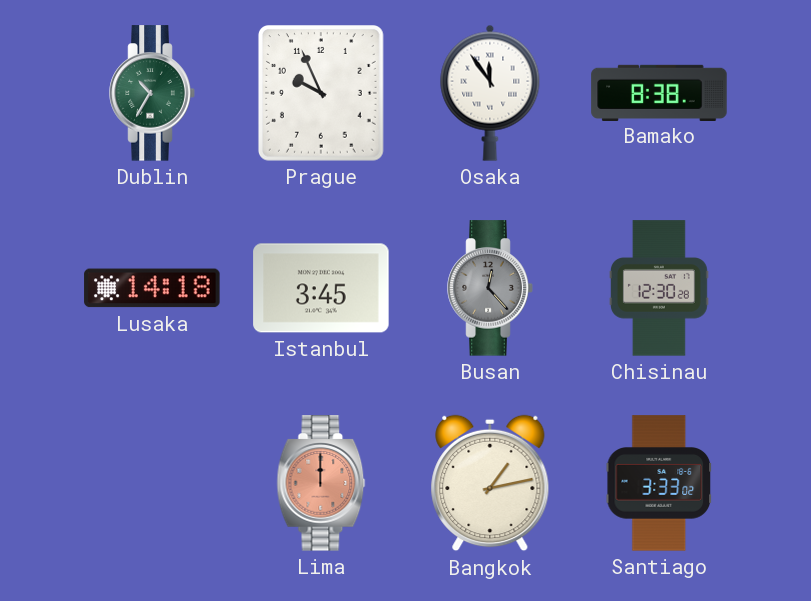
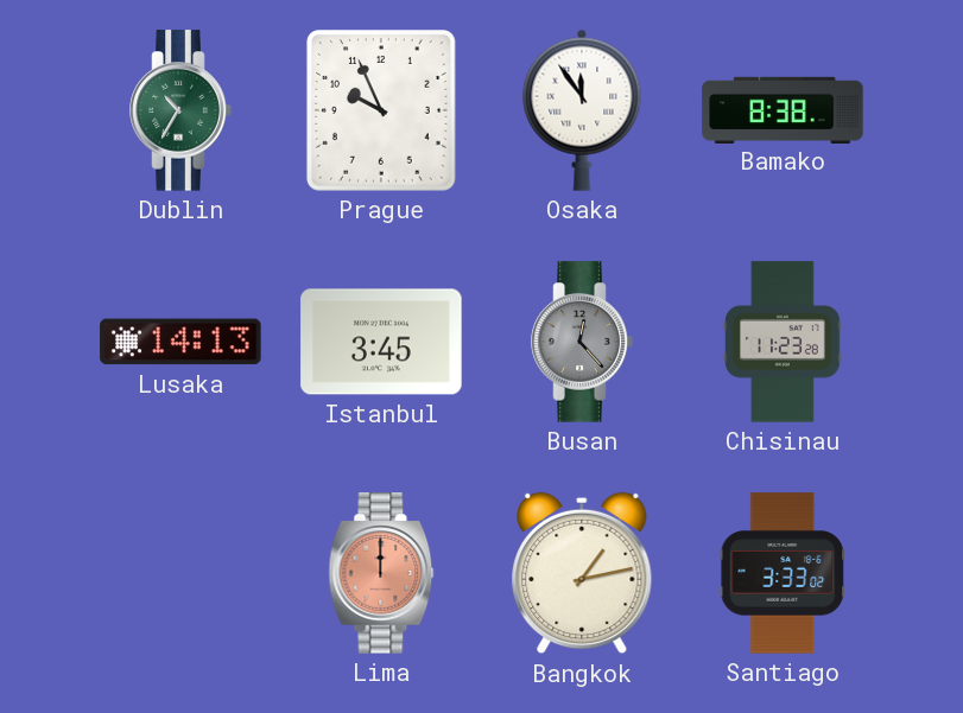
Lusaka: 14:18 -> 14:13
Chisinau: 12:30 -> 11:23
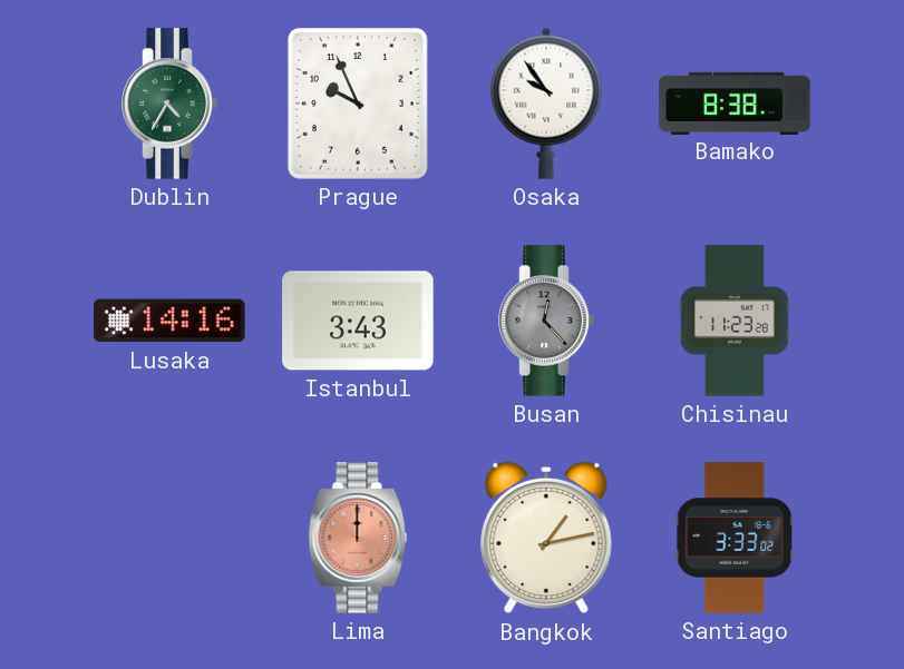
Dublin: 10:35 -> 4:35
Osaka: 11:54 -> 9:54
Lusaka: 14:13 -> 14:16
Istanbul: 3:45 -> 3:43
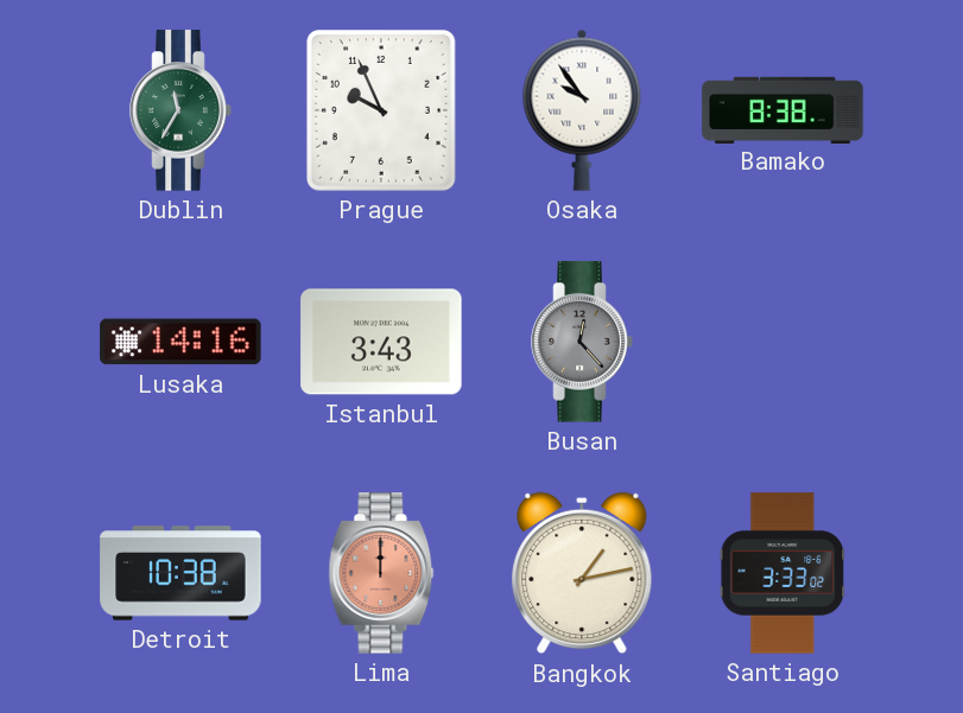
Dublin: 4:35 -> 11:35
Chisinau: 11:23 -> none
Detroit: none -> 10:38
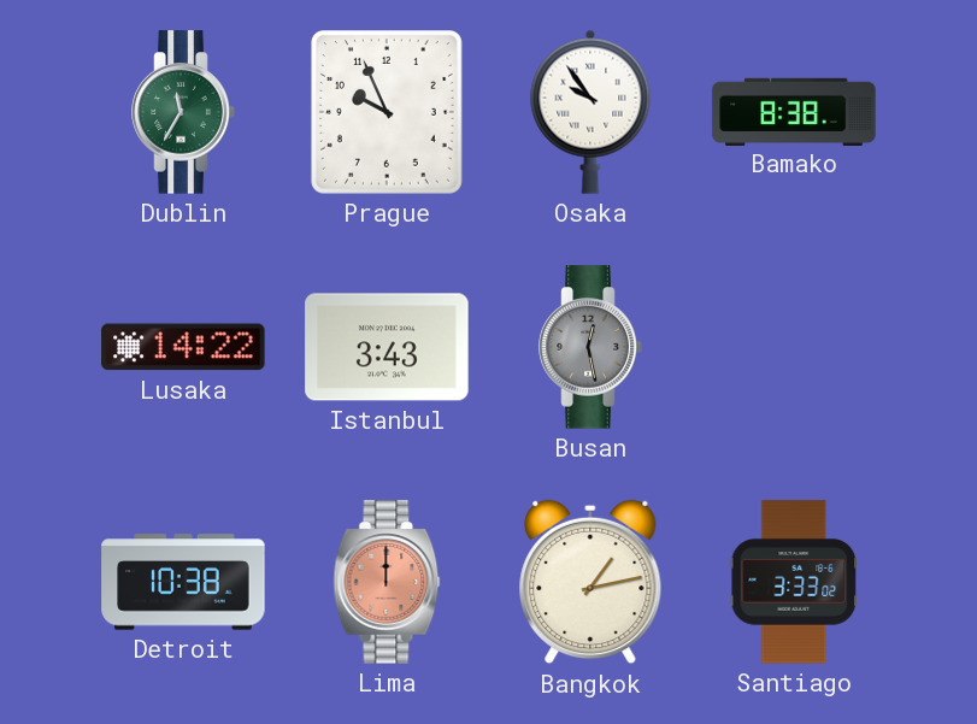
Lusaka: 14:16 -> 14:22
Busan: 12:23 -> 12:28
